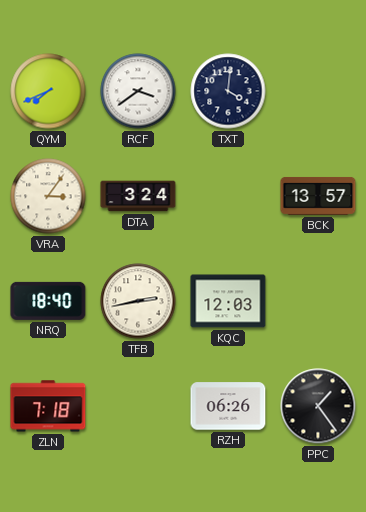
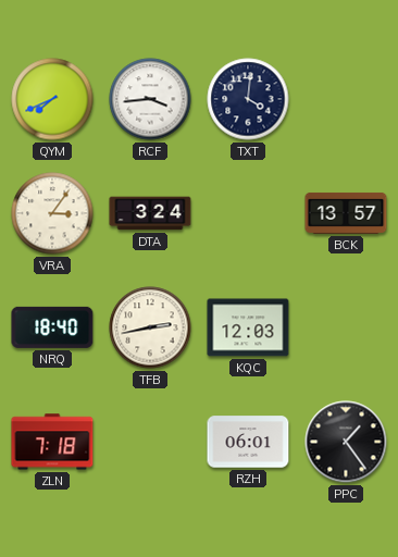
RCF: 3:39 -> 3:44
RZH: 06:26 -> 06:01
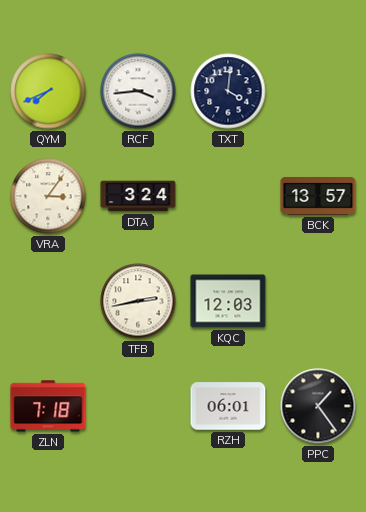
NRQ: 18:40 -> none
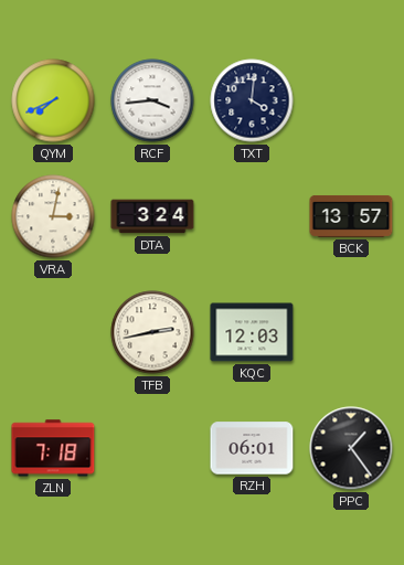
VRA: 3:06 -> 3:02
